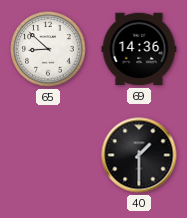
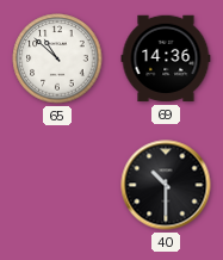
65: 8:52 -> 10:52
40: 1:30 -> 10:30
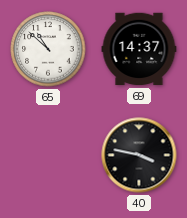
69: 14:36 -> 14:37
40: 10:30 -> 3:47
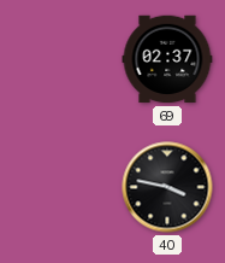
65: 10:52 -> none
69: 14:37 -> 02:37
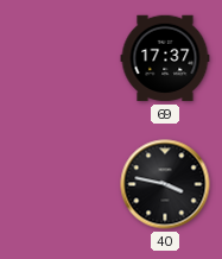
69: 02:37 -> 17:37
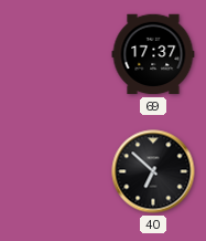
40: 3:47 -> 6:52
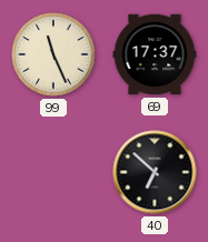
99: none -> 11:26
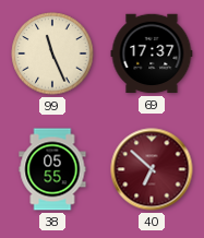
38: none -> 05:55
40 dial: black -> burgundy
